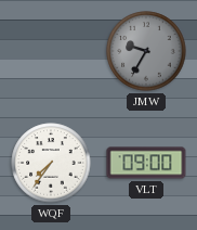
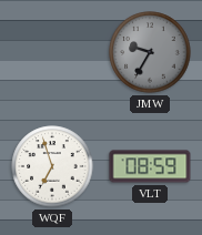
WQF: 7:36 -> 6:57
VLT: 09:00 -> 08:59
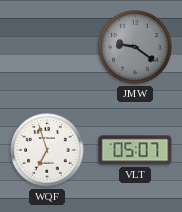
JMW: 9:35 -> 9:21
VLT: 08:59 -> 05:07
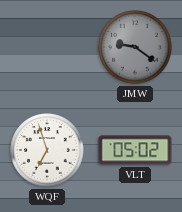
VLT: 05:07 -> 05:02
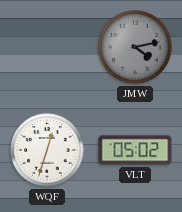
JMW: 9:21 -> 4:13
WQF: 6:57 -> 12:33
